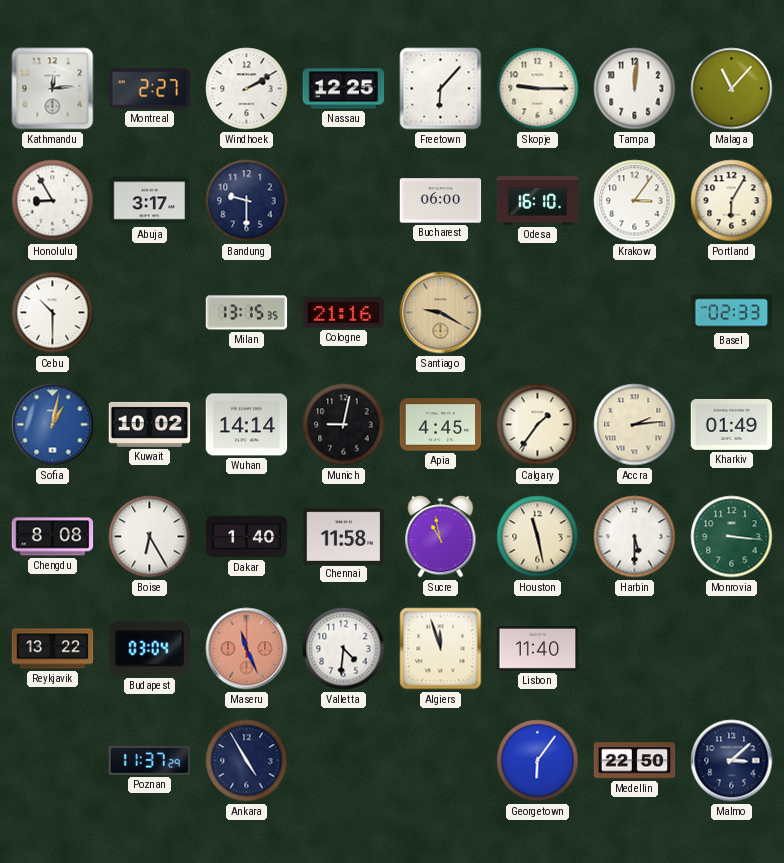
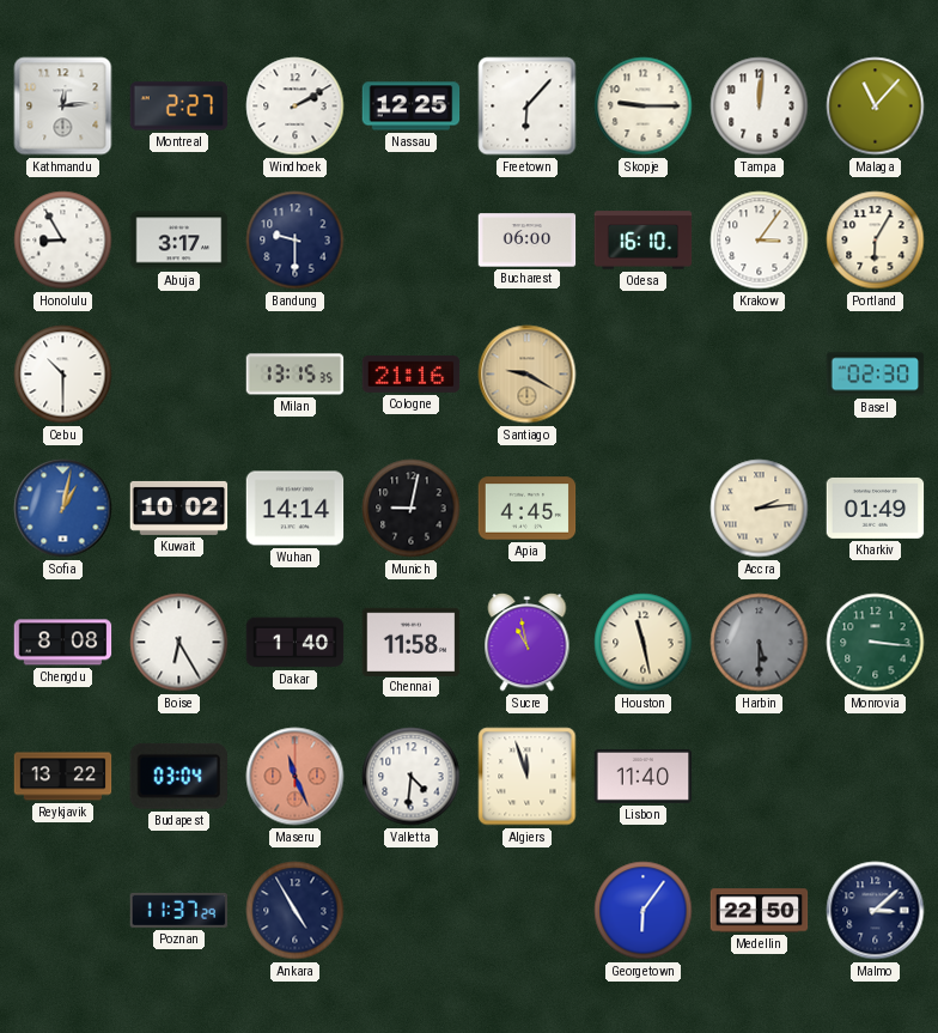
Basel: 02:33 -> 02:30
Calgary: 1:36 -> none
Harbin dial: white -> grey
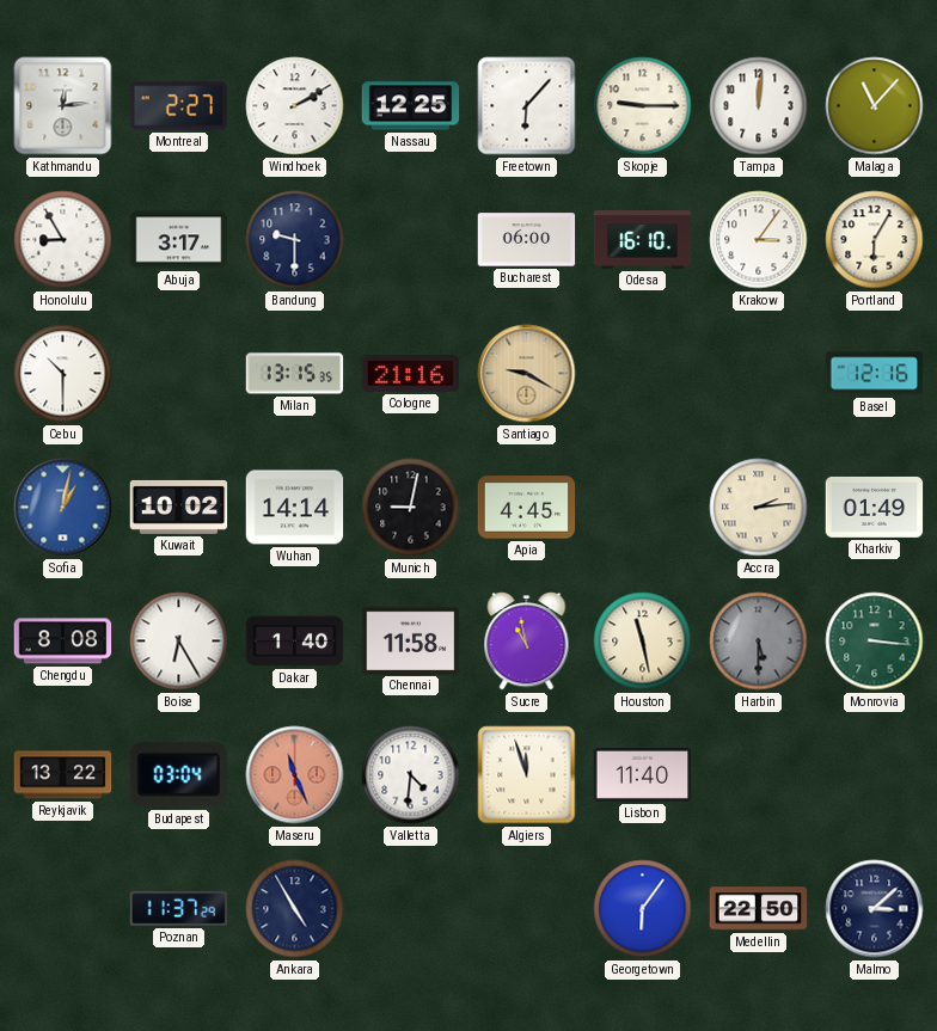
Basel: 02:30 -> 12:16
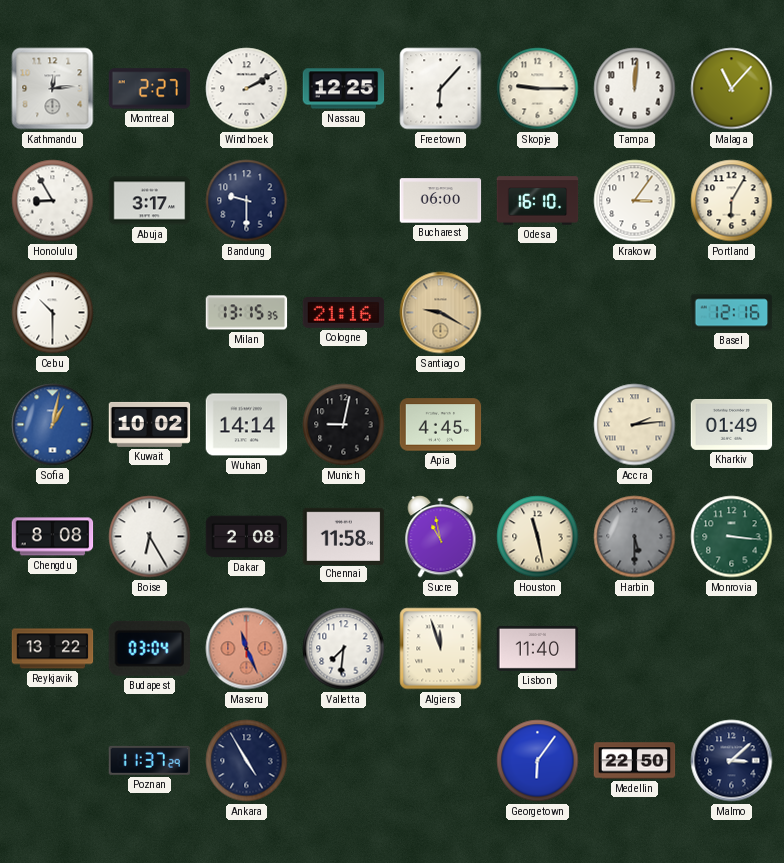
Dakar: 1:40 -> 2:08
Valletta: 4:31 -> 7:31
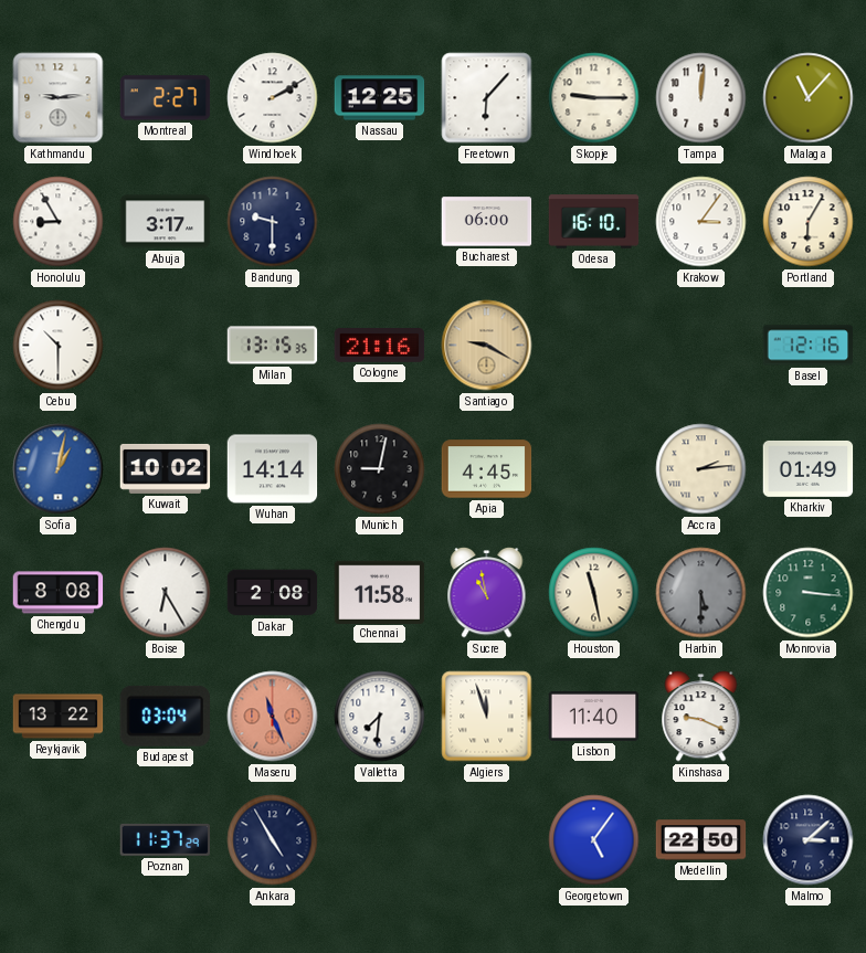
Kathmandu: 12:14 -> 9:14
Kinshasa: none -> 9:19
Georgetown: 6:06 -> 5:06
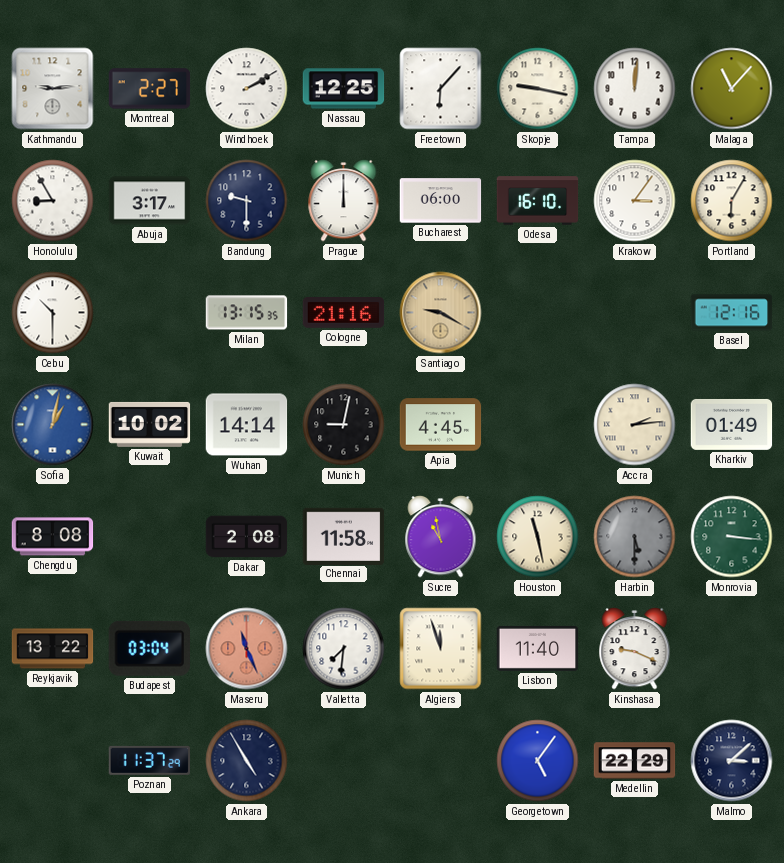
Skopje: 9:15 -> 9:17
Prague: none -> 12:00
Boise: 6:25 -> none
Medellin: 22:50 -> 22:29
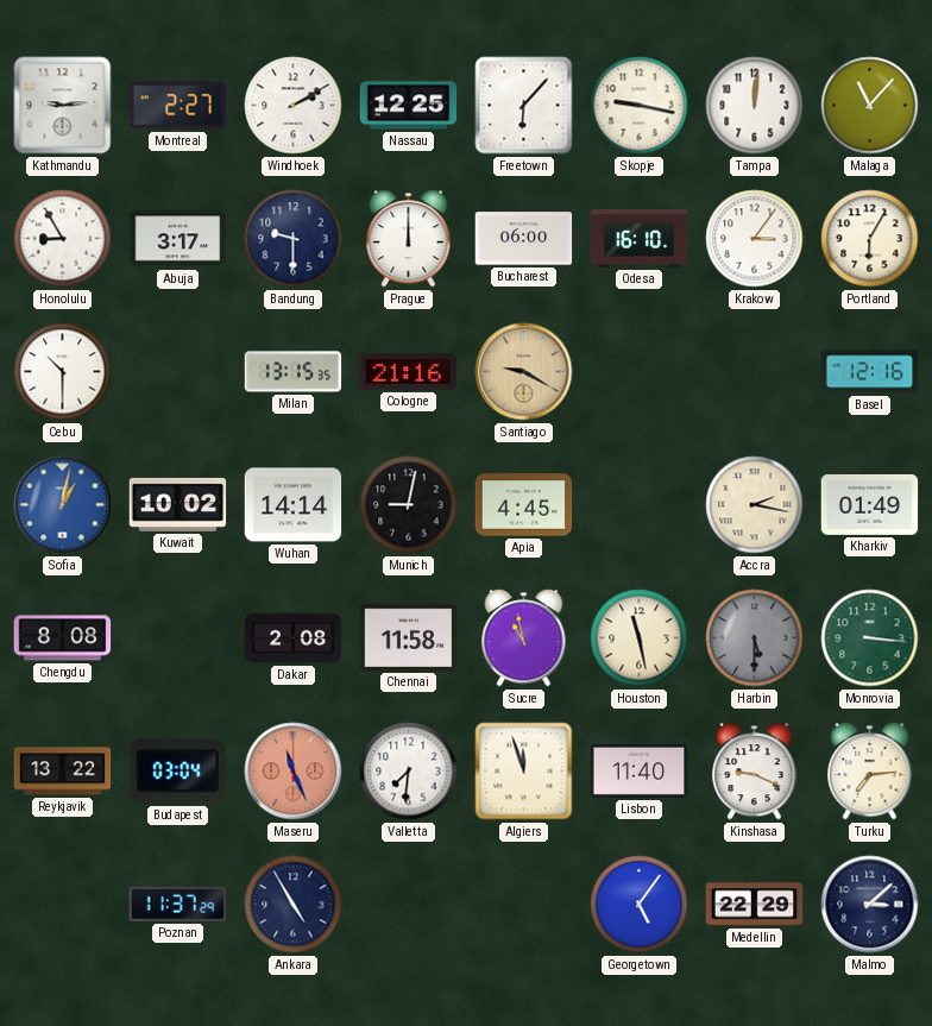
Accra: 2:14 -> 2:17
Turku: none -> 7:14
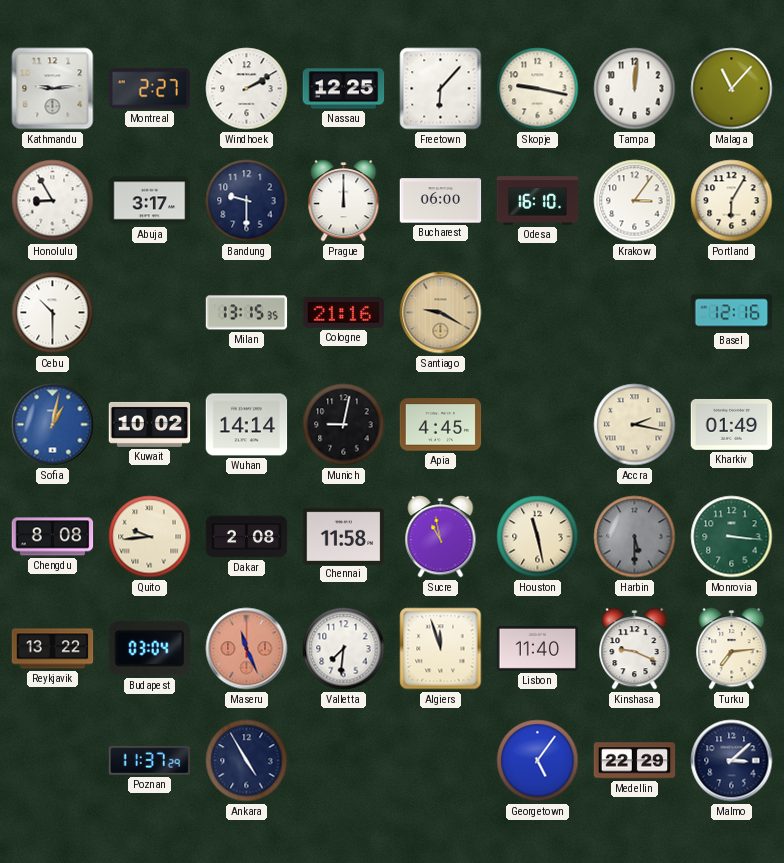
Quito: none -> 9:44
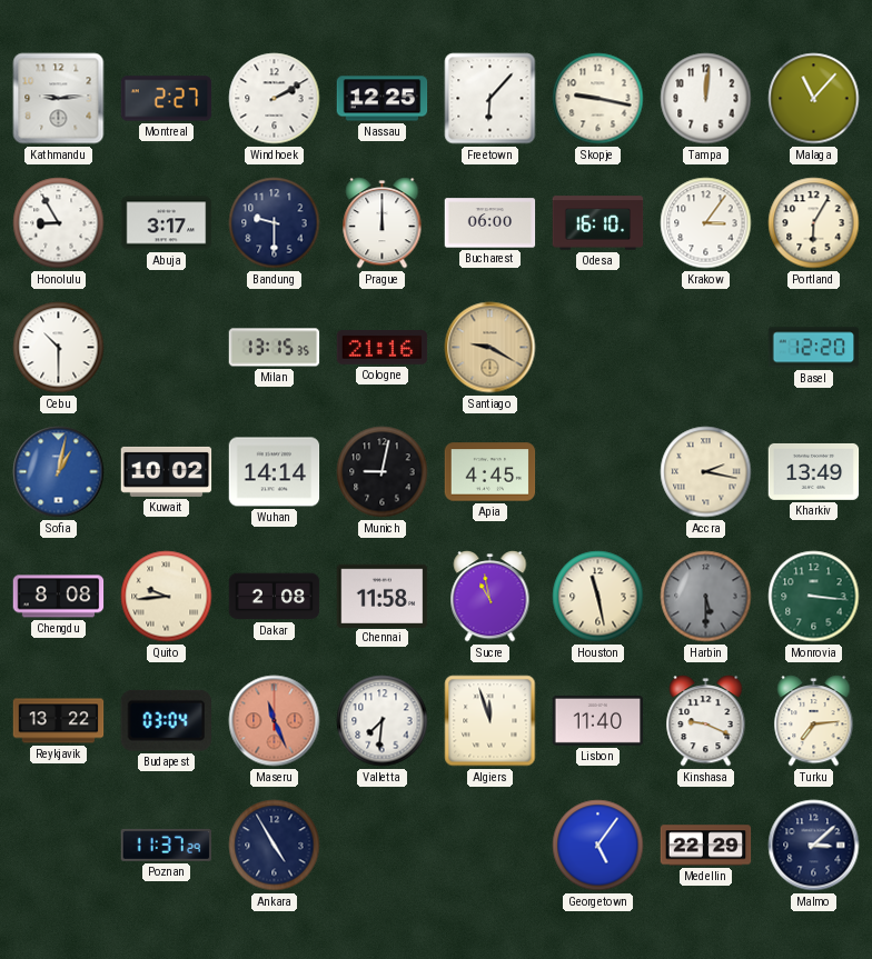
Basel: 12:16 -> 12:20
Kharkiv: 01:49 -> 13:49
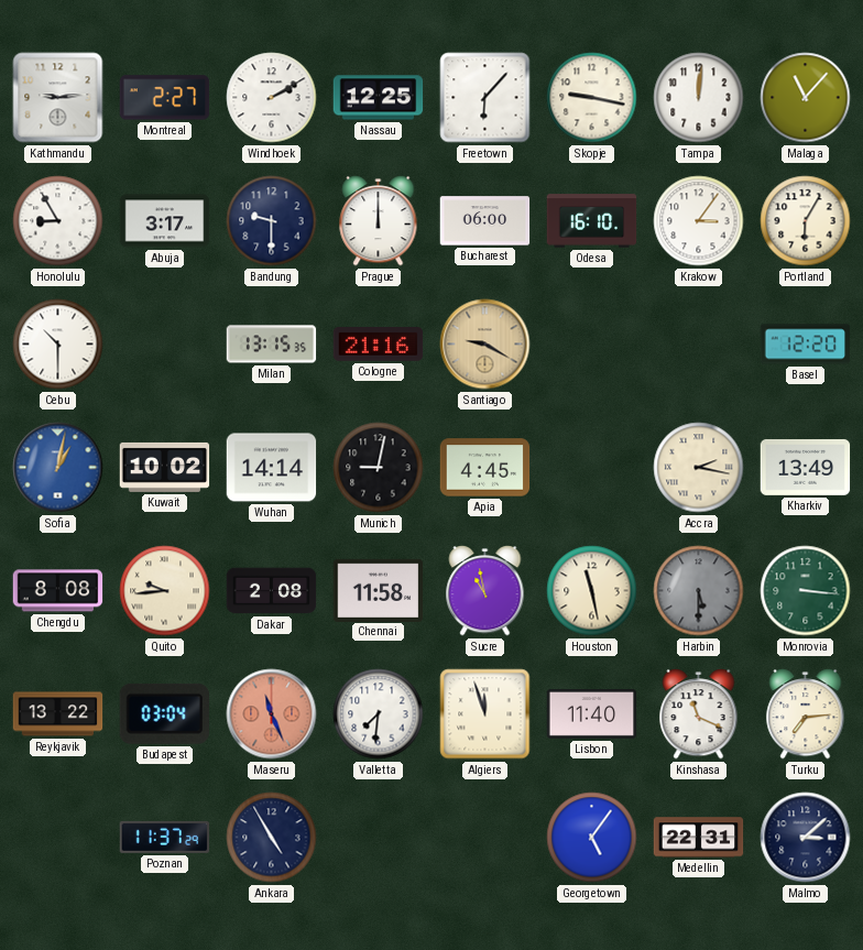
Kinshasa: 9:19 -> 11:19
Medellin: 22:29 -> 22:31
